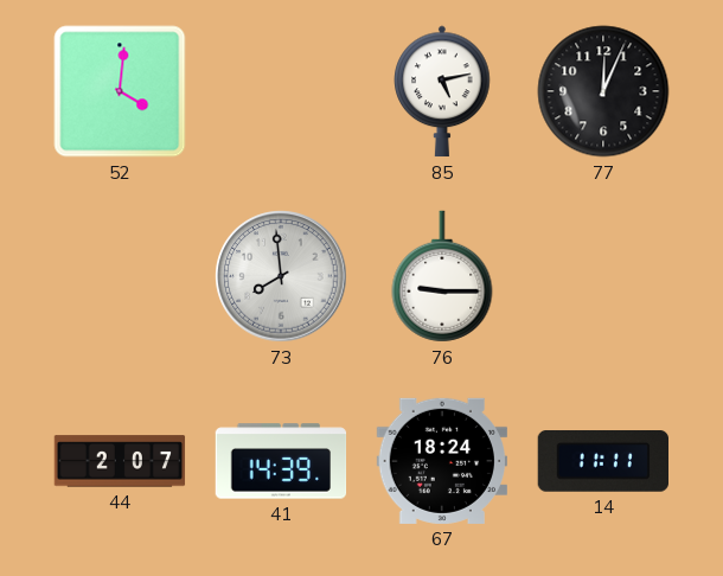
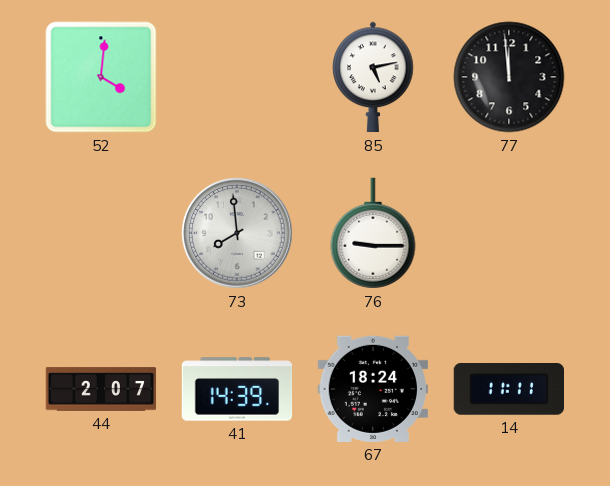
77: 12:04 -> 11:59
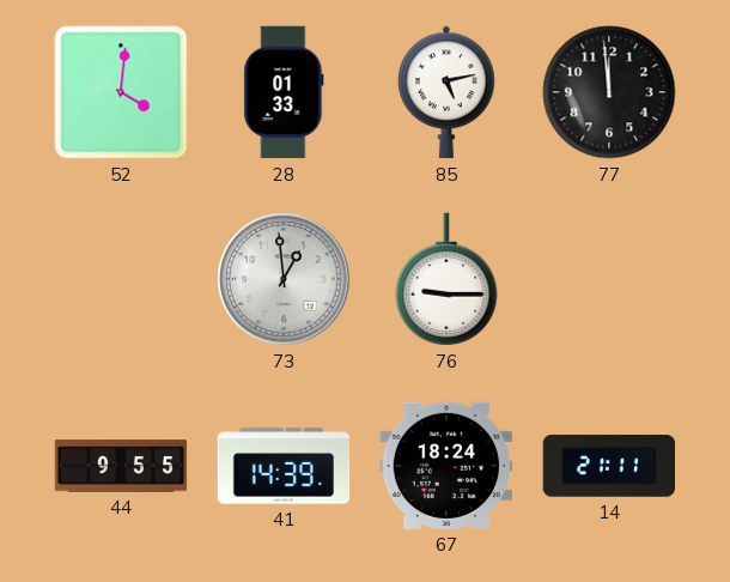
28: none -> 01:33
73: 7:59 -> 12:59
44: 2:07 -> 9:55
14: 11:11 -> 21:11
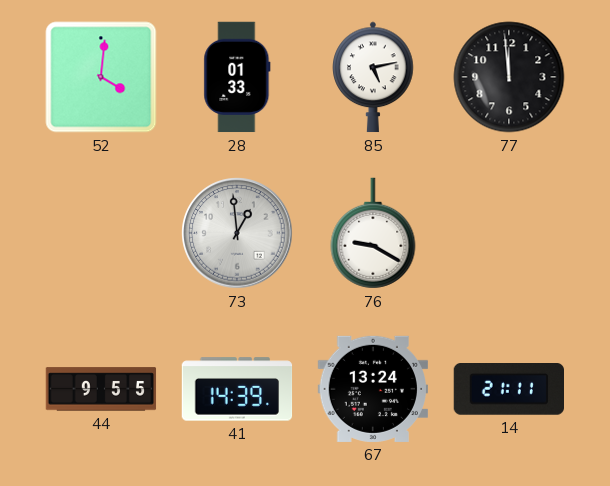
76: 9:15 -> 9:20
67: 18:24 -> 13:24
